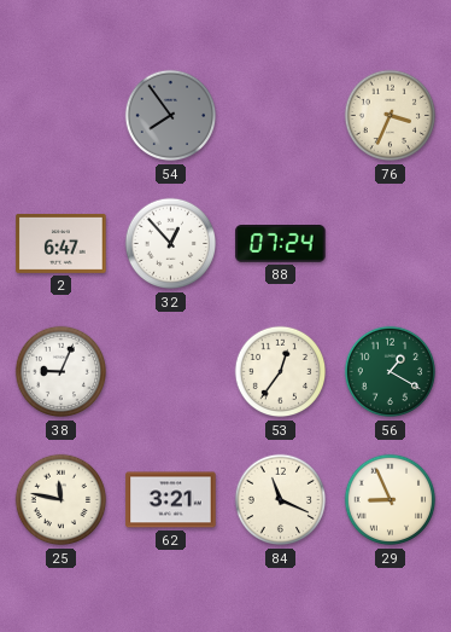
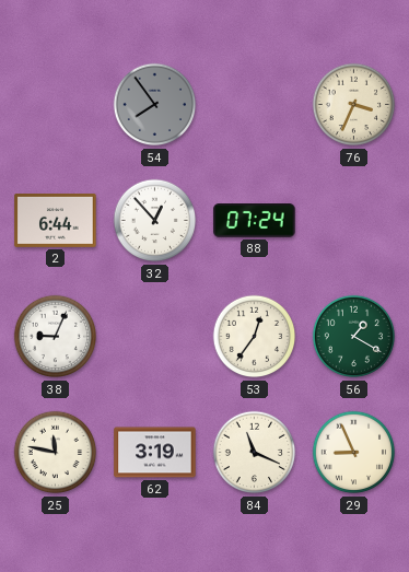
2: 6:47 -> 6:44
62: 3:21 -> 3:19
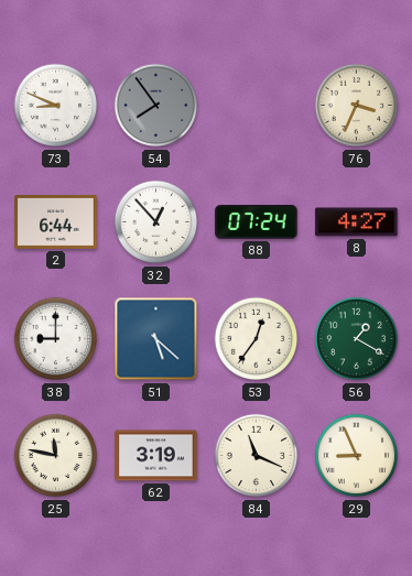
73: none -> 8:49
8: none -> 4:27
38: 9:04 -> 9:00
51: none -> 5:22
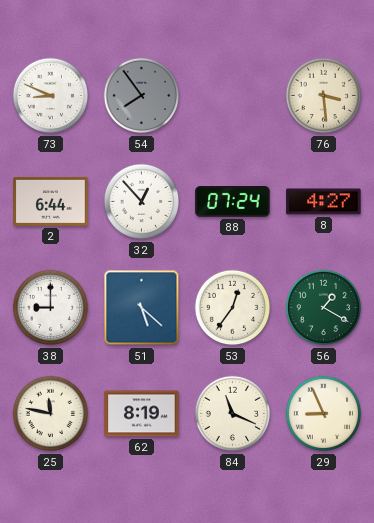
76: 3:34 -> 3:29
62: 3:19 -> 8:19
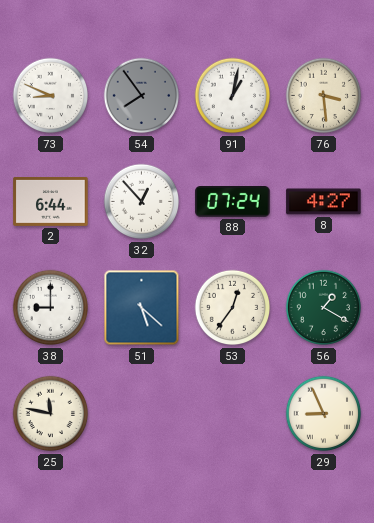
91: none -> 1:02
62: 8:19 -> none
84: 11:19 -> none
